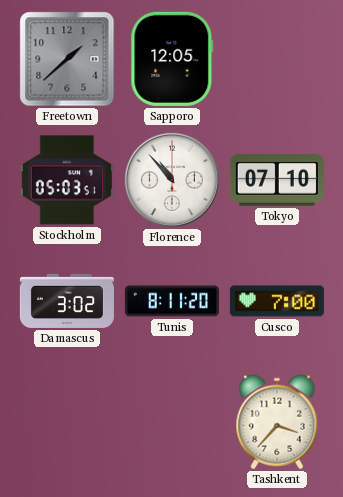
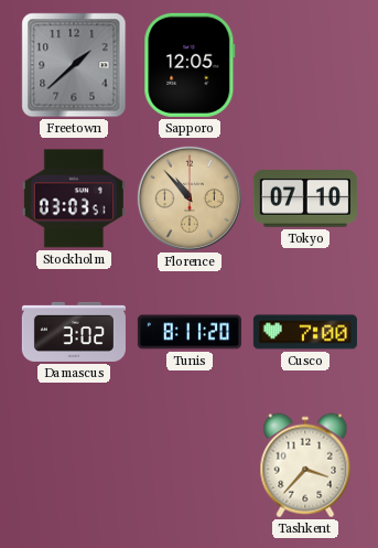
Stockholm: 05:03 -> 03:03
Florence dial: white -> champagne
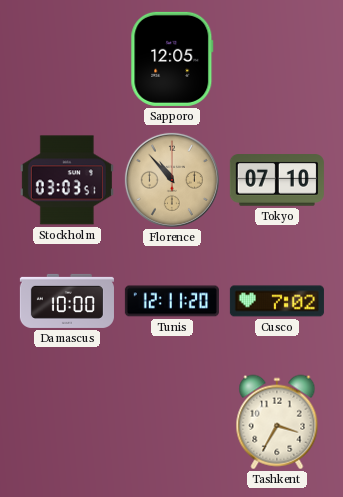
Freetown: 1:38 -> none
Damascus: 3:02 -> 10:00
Tunis: 8:11 -> 12:11
Cusco: 7:00 -> 7:02
Tashkent: 3:37 -> 3:35
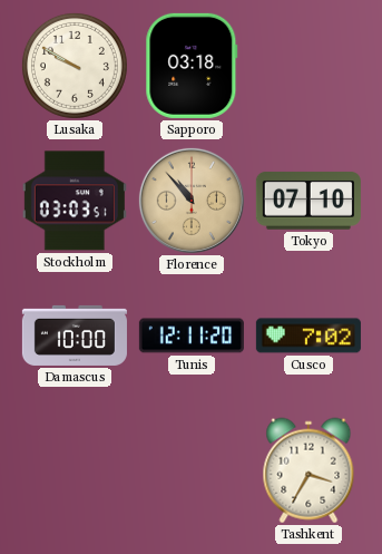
Lusaka: none -> 9:50
Sapporo: 12:05 -> 03:18
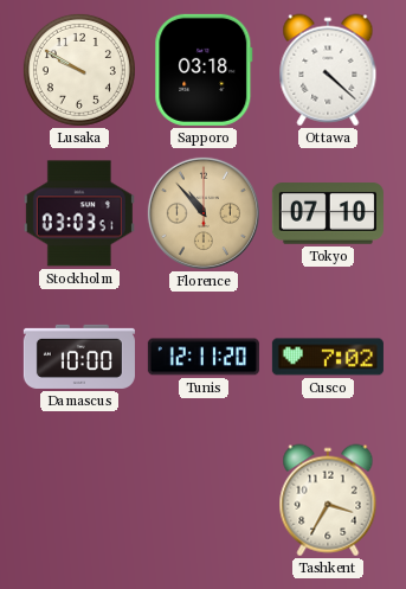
Ottawa: none -> 4:22
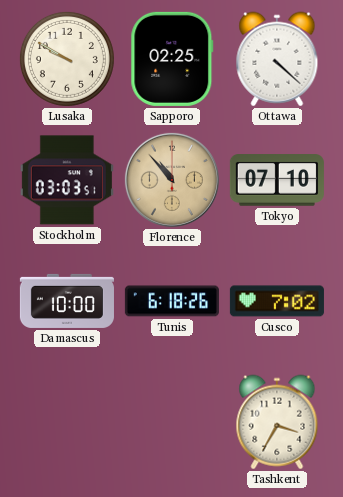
Sapporo: 03:18 -> 02:25
Tunis: 12:11 -> 6:18
